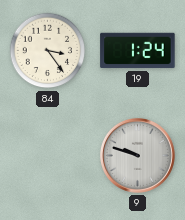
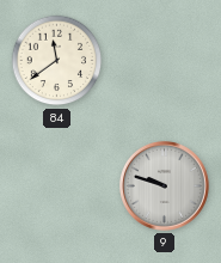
84: 3:24 -> 11:39
19: 1:24 -> none
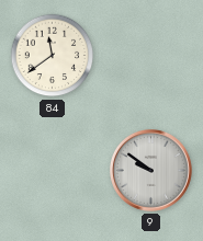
9: 9:48 -> 9:51
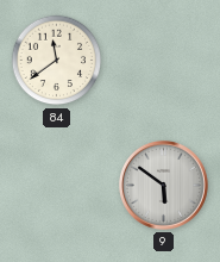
9: 9:51 -> 5:51
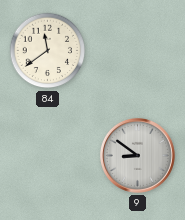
9: 5:51 -> 8:51
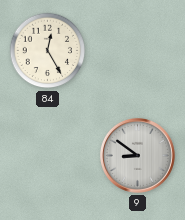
84: 11:39 -> 12:25
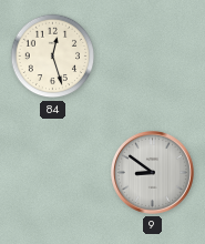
84: 12:25 -> 12:27
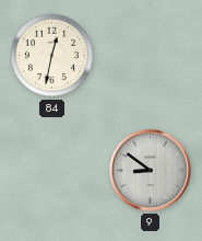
84: 12:27 -> 12:32
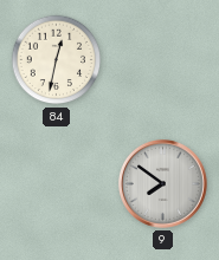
9: 8:51 -> 7:51
